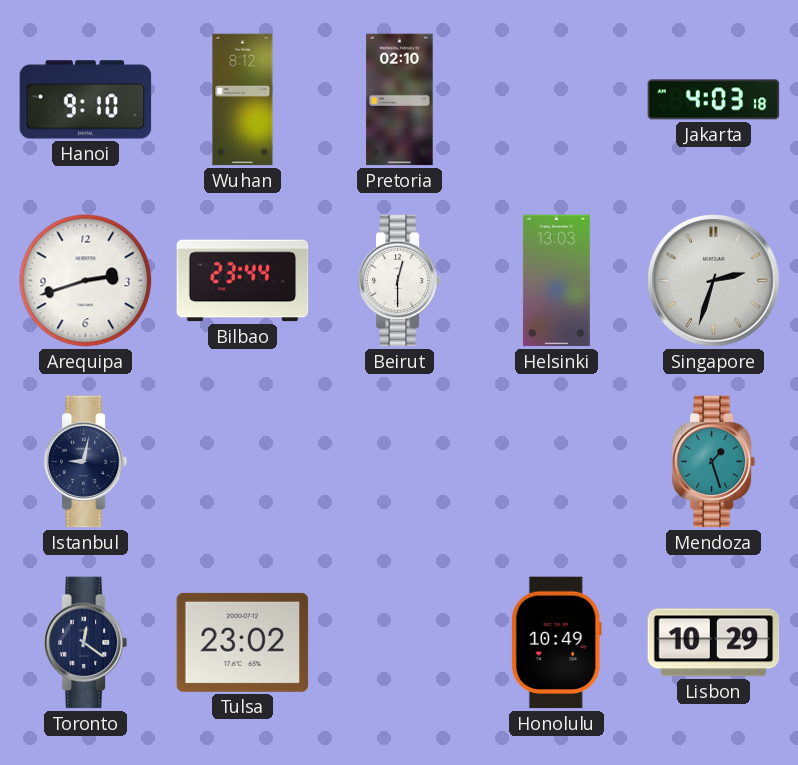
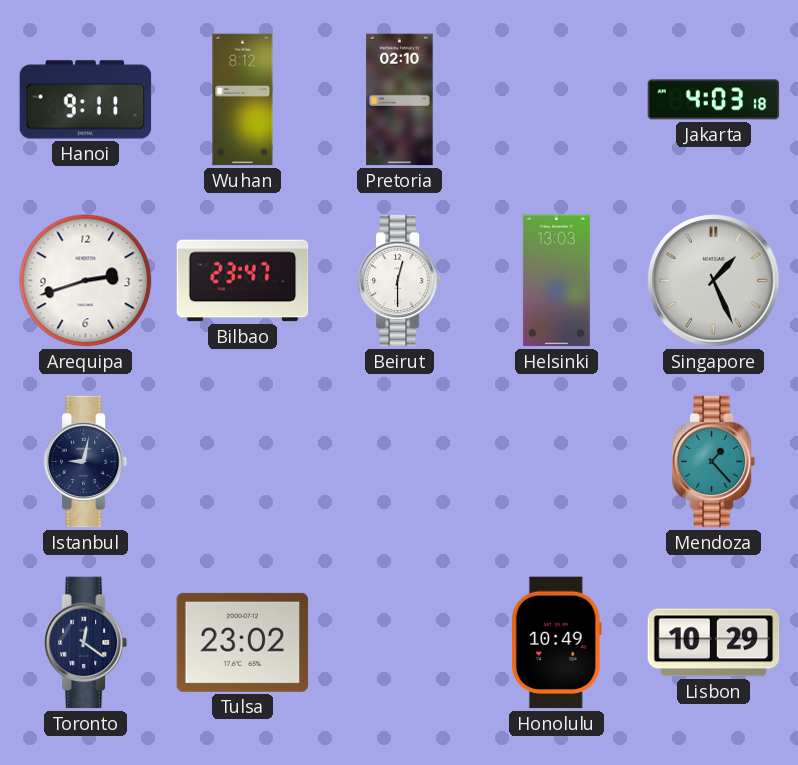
Hanoi: 9:10 -> 9:11
Bilbao: 23:44 -> 23:47
Singapore: 2:33 -> 1:26
Mendoza: 1:27 -> 1:23
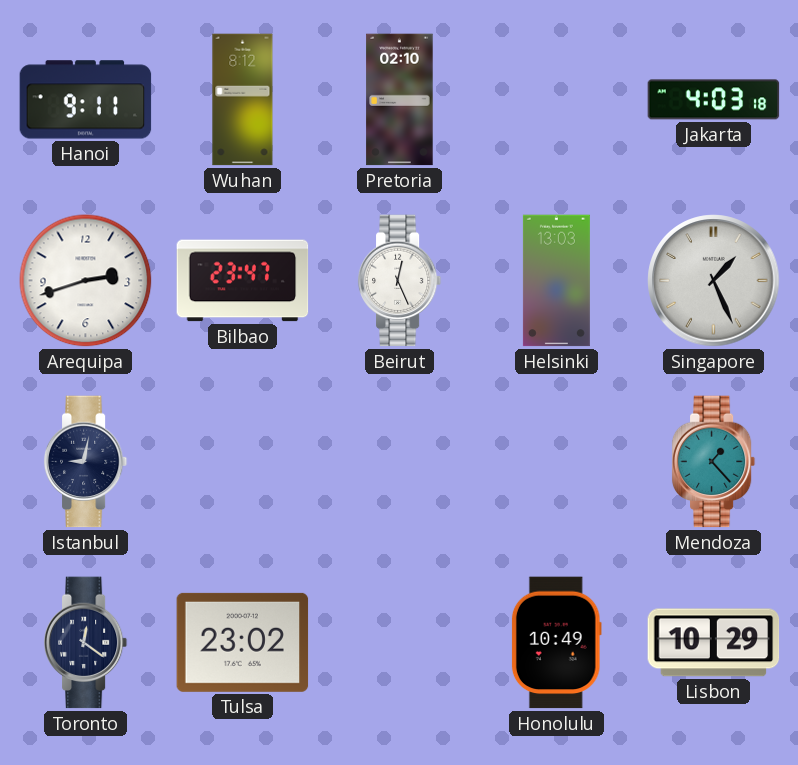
Beirut: 12:30 -> 12:26
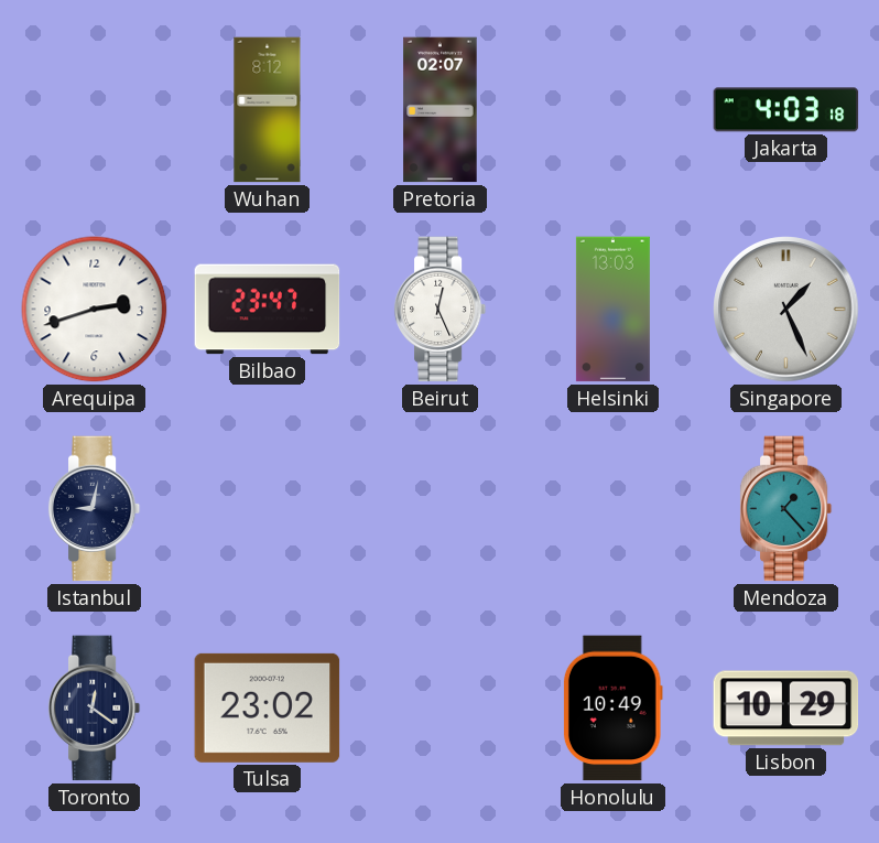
Hanoi: 9:11 -> none
Pretoria: 02:10 -> 02:07
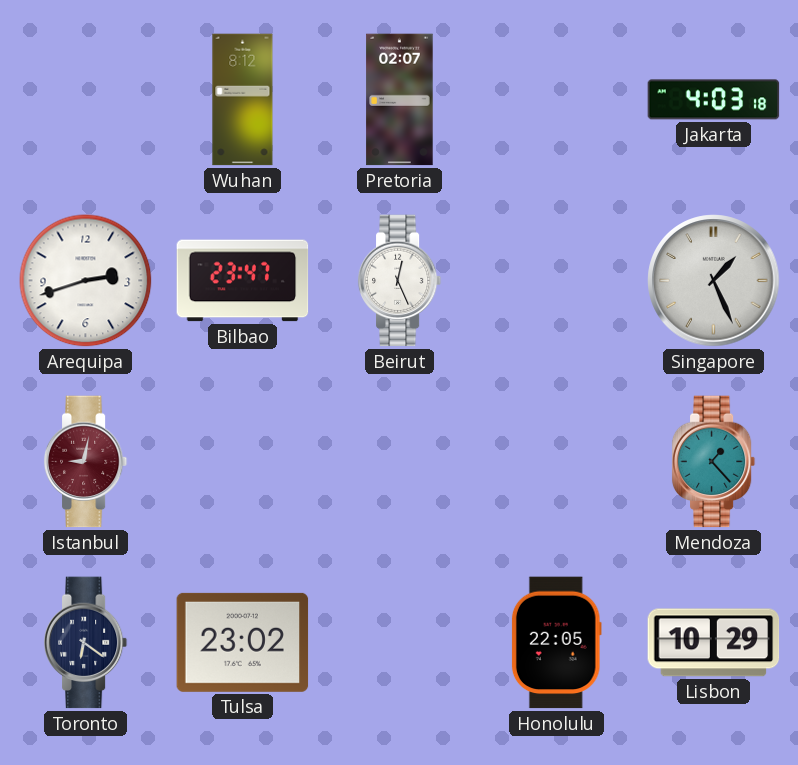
Helsinki: 13:03 -> none
Istanbul dial: navy -> burgundy
Toronto: 12:21 -> 6:21
Honolulu: 10:49 -> 22:05
